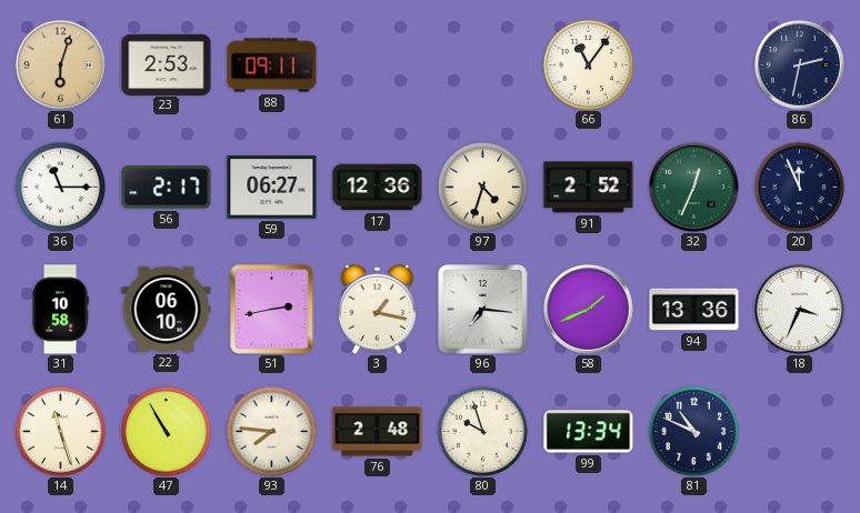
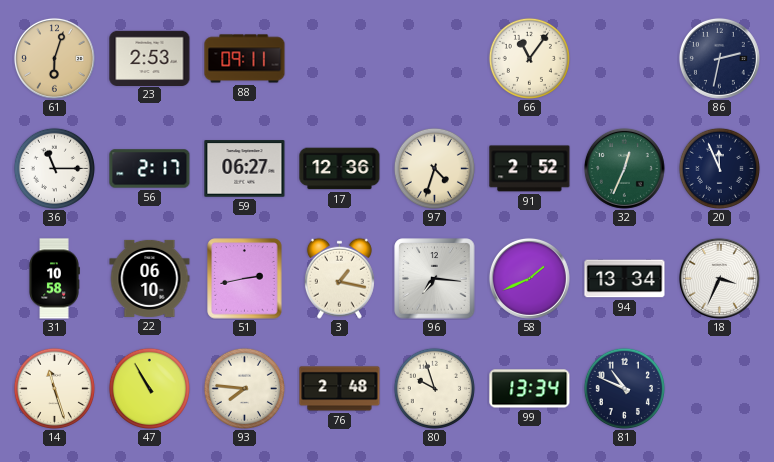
94: 13:36 -> 13:34
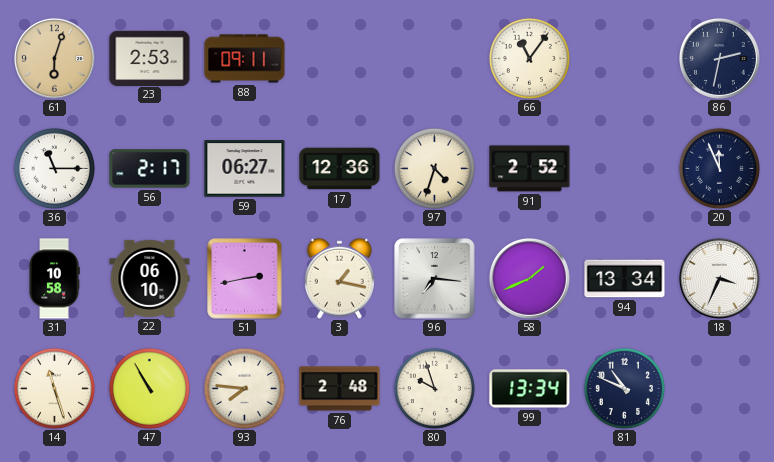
32: 12:34 -> none
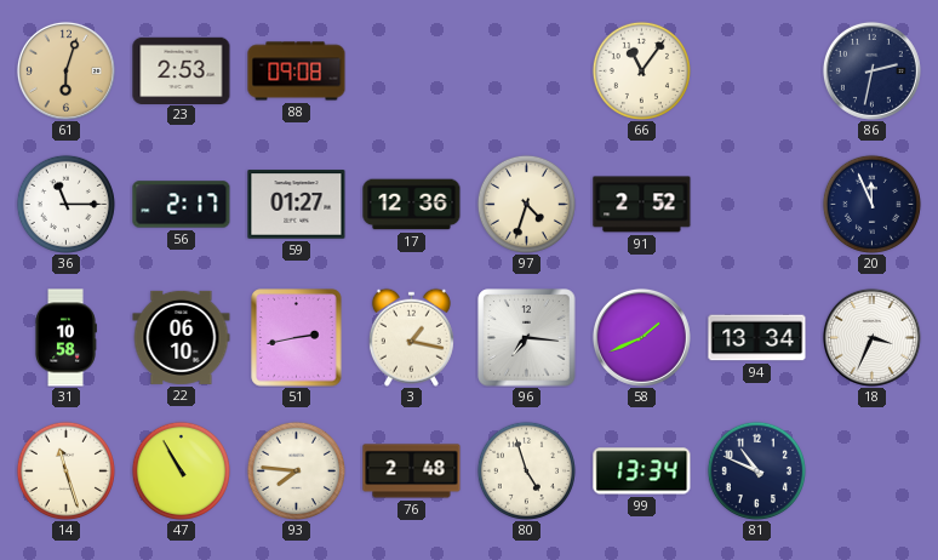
88: 09:11 -> 09:08
59: 06:27 -> 01:27
80: 9:57 -> 4:57
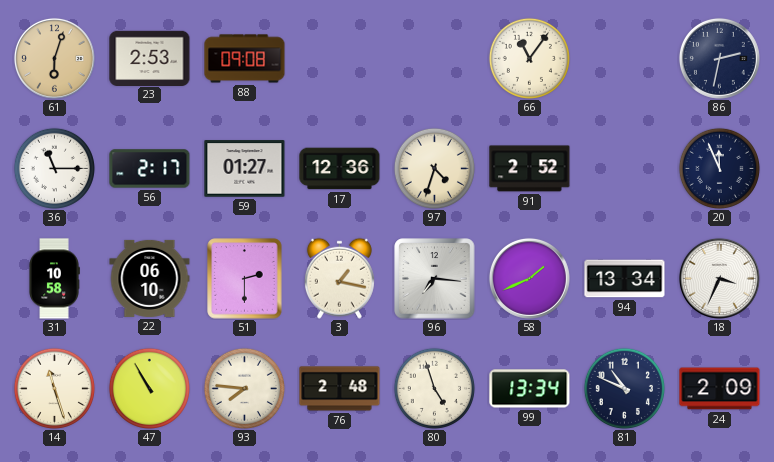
51: 2:43 -> 2:30
24: none -> 2:09
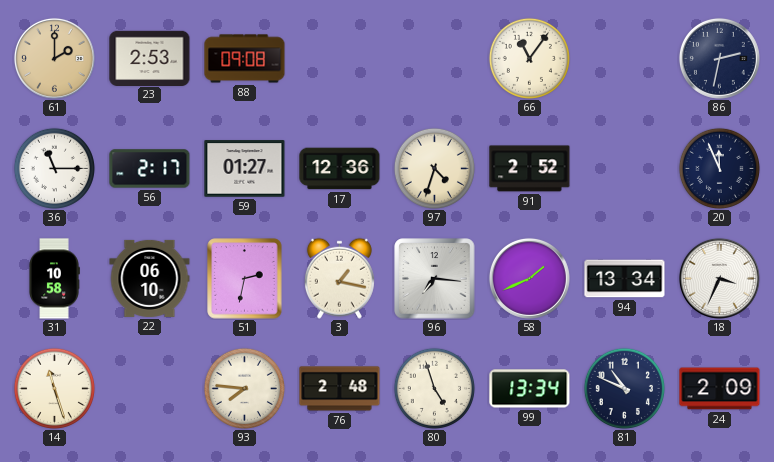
61: 6:03 -> 2:00
51: 2:30 -> 2:32
47: 10:55 -> none
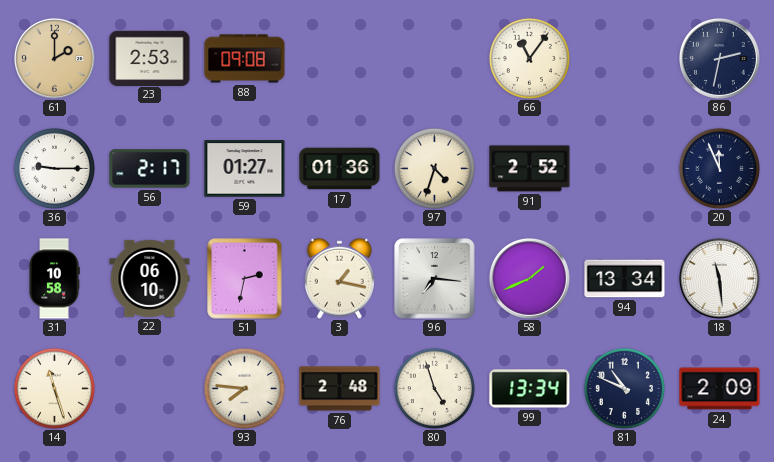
36: 11:15 -> 9:15
17: 12:36 -> 01:36
18: 3:34 -> 11:29
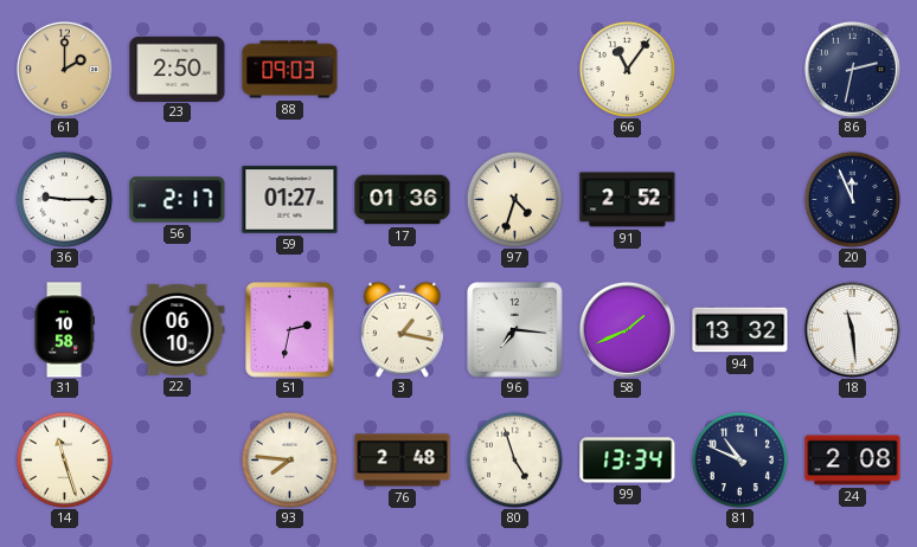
23: 2:53 -> 2:50
88: 09:08 -> 09:03
94: 13:34 -> 13:32
24: 2:09 -> 2:08
